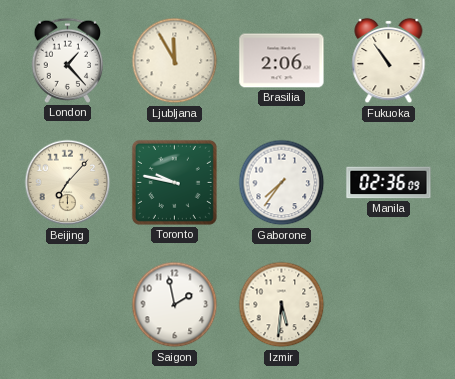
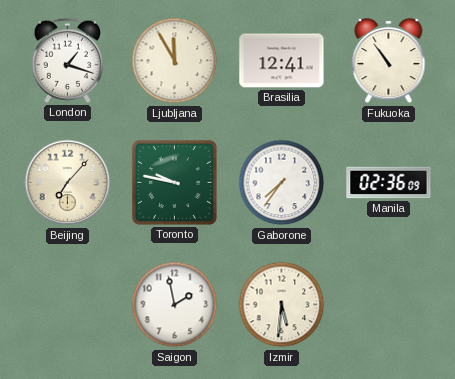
London: 1:23 -> 1:18
Brasilia: 2:06 -> 12:41
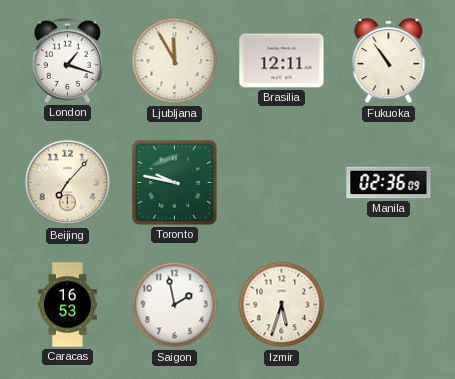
Brasilia: 12:41 -> 12:11
Gaborone: 7:36 -> none
Caracas: none -> 16:53
Izmir: 5:31 -> 5:33
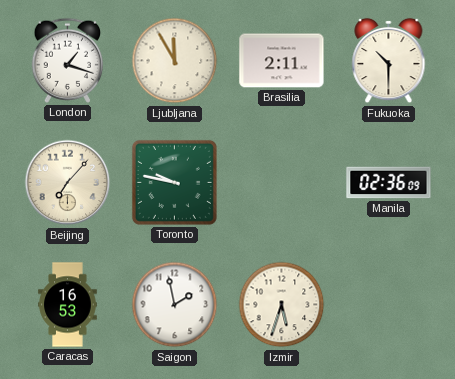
Brasilia: 12:11 -> 2:11
Fukuoka: 10:54 -> 10:30
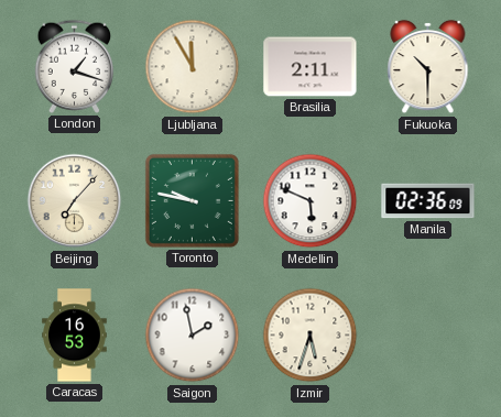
Medellin: none -> 5:49
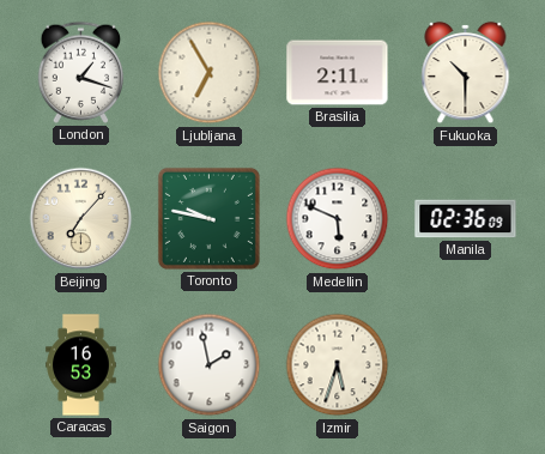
Ljubljana: 11:55 -> 6:55
